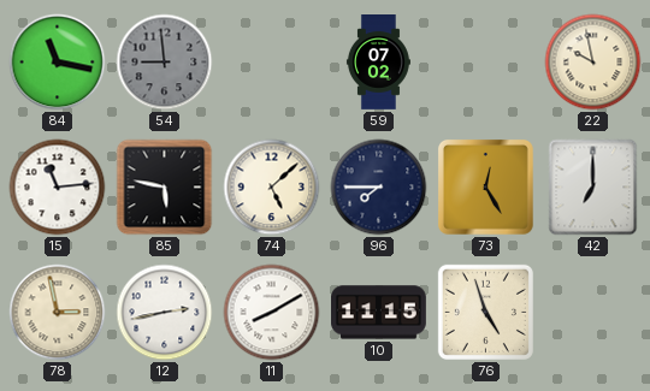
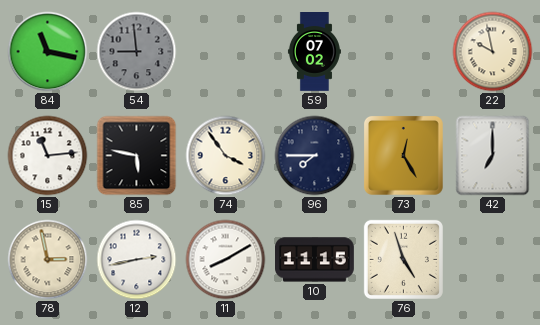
74: 5:08 -> 3:54
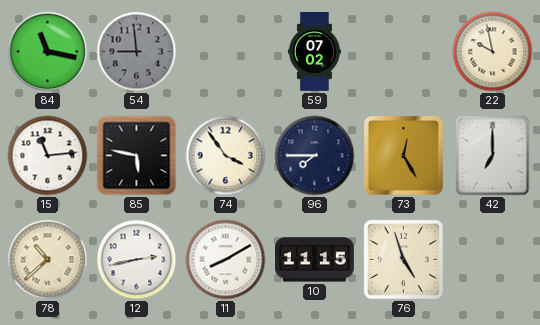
78: 2:58 -> 10:38
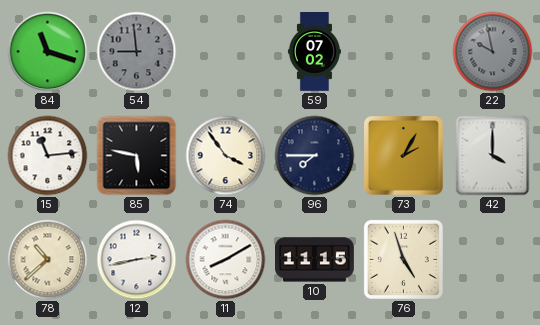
84: 11:17 -> 11:18
22 dial: cream -> grey
73: 12:25 -> 2:05
42: 7:00 -> 4:00
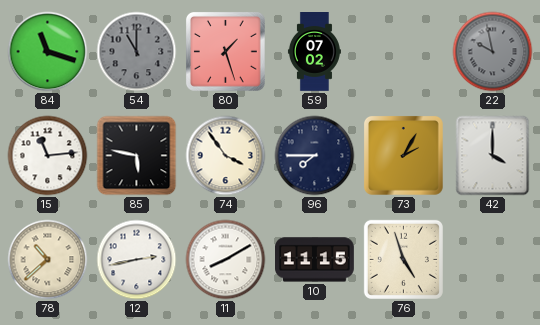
54: 8:59 -> 11:00
80: none -> 1:27
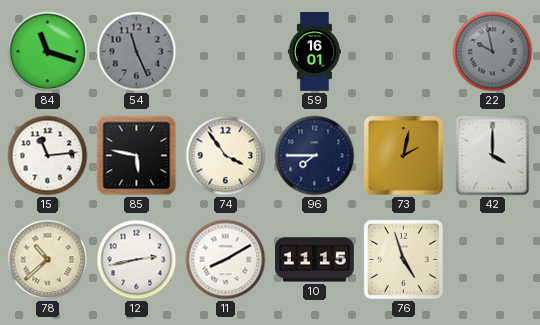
54: 11:00 -> 11:26
80: 1:27 -> none
59: 07:02 -> 16:01
73: 2:05 -> 2:02
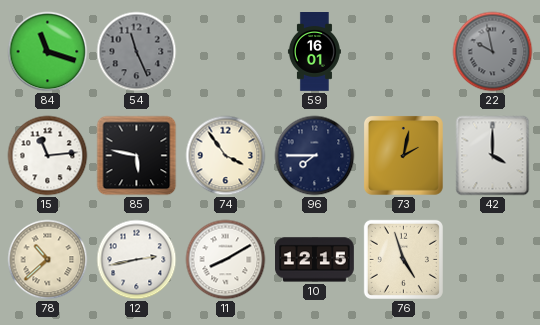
10: 11:15 -> 12:15
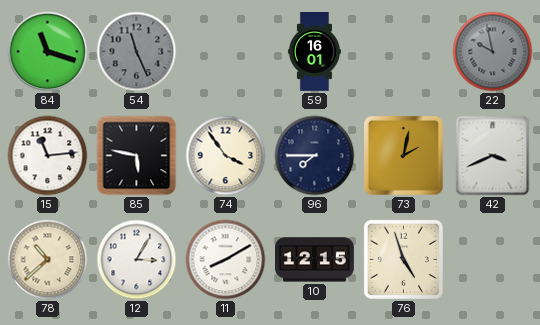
42: 4:00 -> 3:41
12: 2:43 -> 3:05
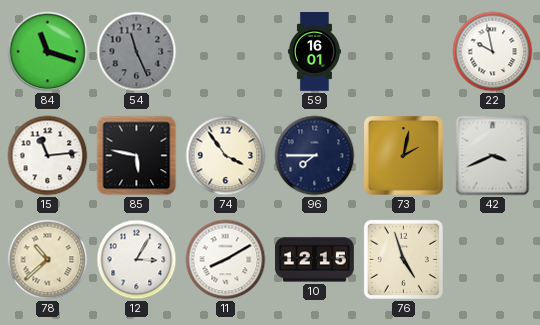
22 dial: grey -> white
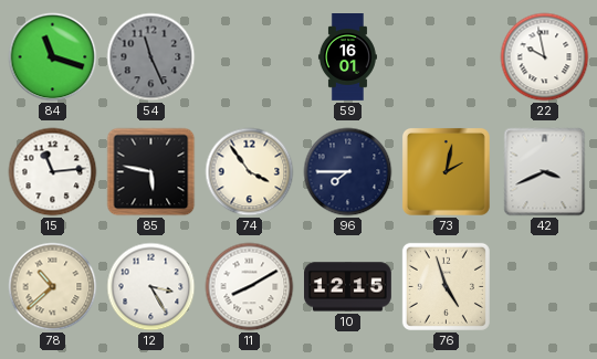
12: 3:05 -> 3:25
